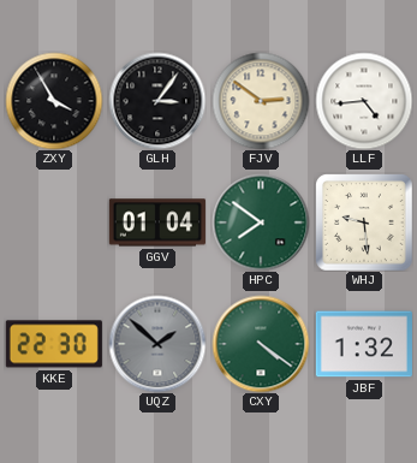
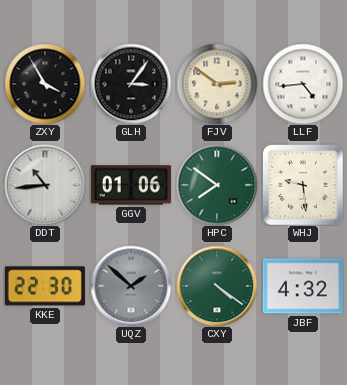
DDT: none -> 10:44
GGV: 01:04 -> 01:06
JBF: 1:32 -> 4:32
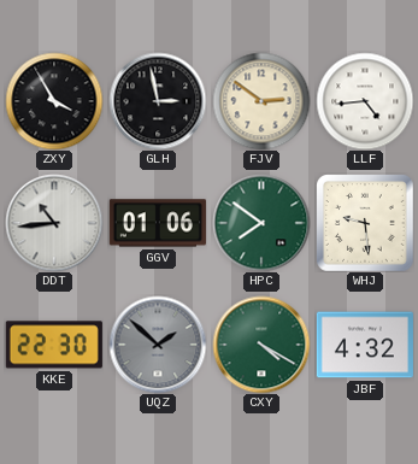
GLH: 3:06 -> 2:58
CXY: 4:21 -> 4:20
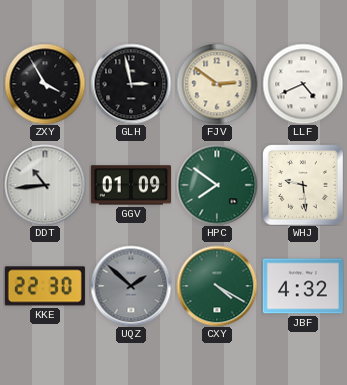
LLF: 4:44 -> 4:41
GGV: 01:06 -> 01:09
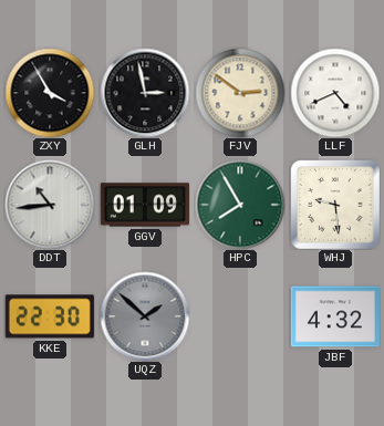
HPC: 7:51 -> 7:55
CXY: 4:20 -> none
